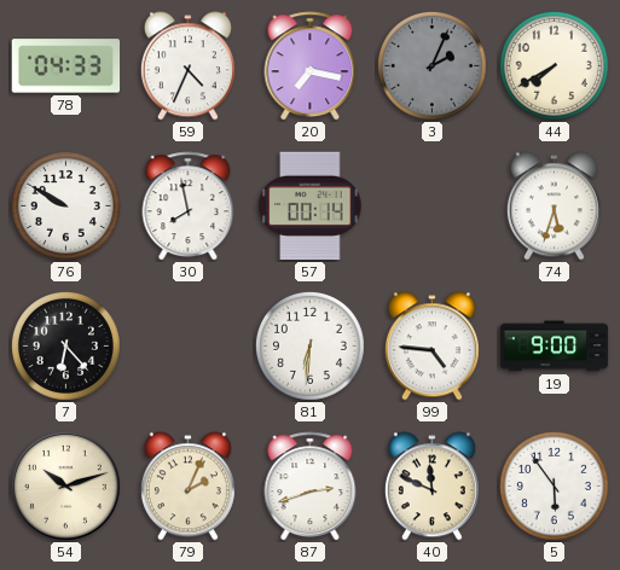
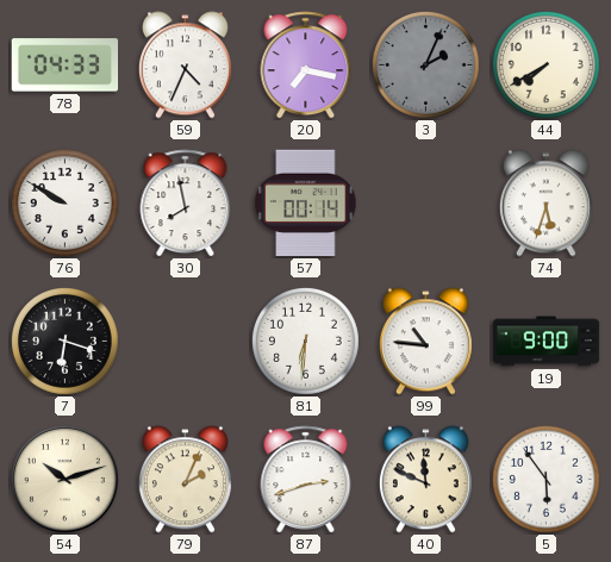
7: 6:23 -> 6:18
99: 4:46 -> 10:46
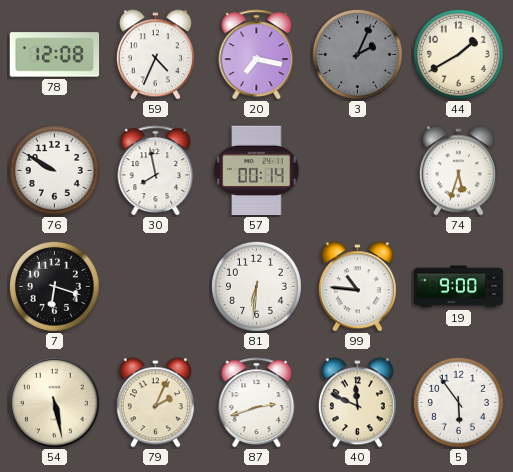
78: 04:33 -> 12:08
44: 7:40 -> 1:40
54: 10:12 -> 5:28
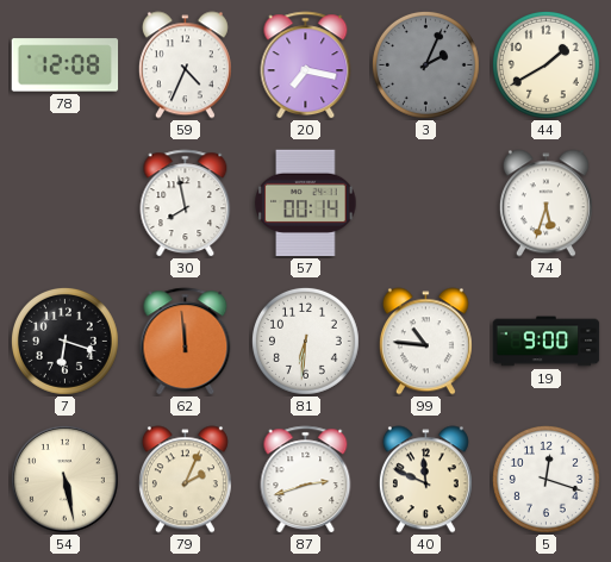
76: 9:50 -> none
62: none -> 11:59
5: 5:54 -> 12:18
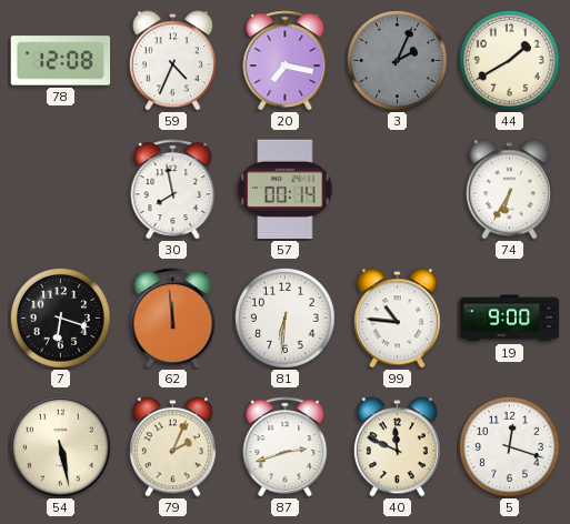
74: 5:33 -> 6:35
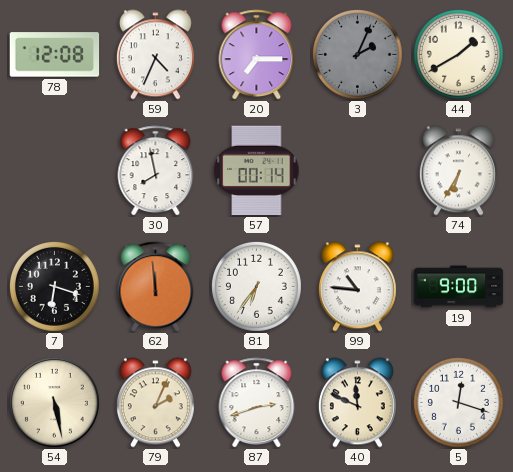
20: 7:17 -> 7:15
81: 6:31 -> 6:36
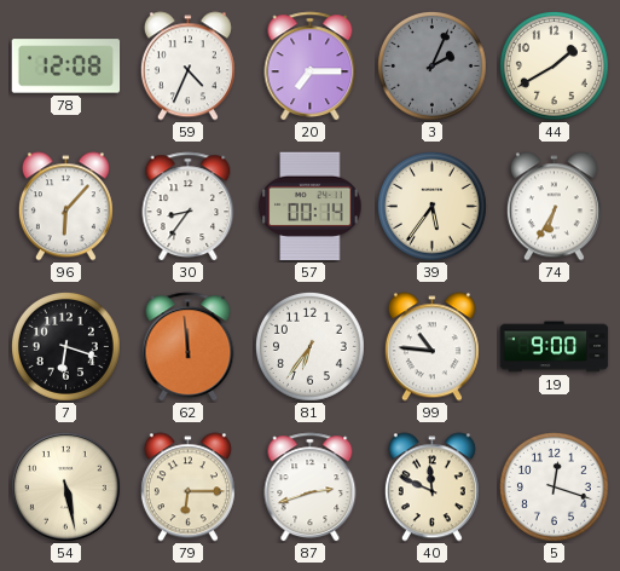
96: none -> 6:07
30: 7:58 -> 8:36
39: none -> 5:36
79: 2:04 -> 6:15
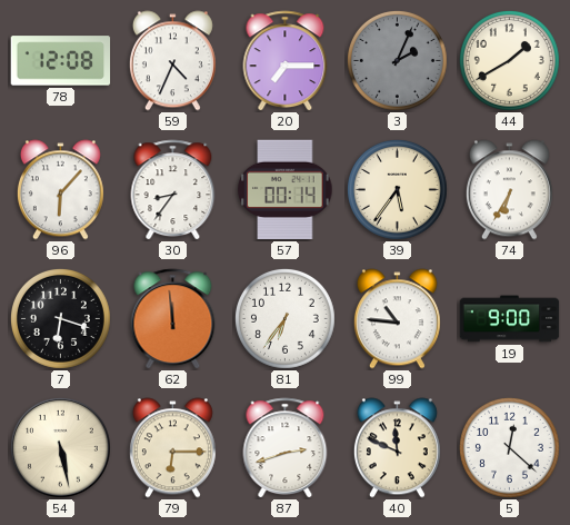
5: 12:18 -> 12:22
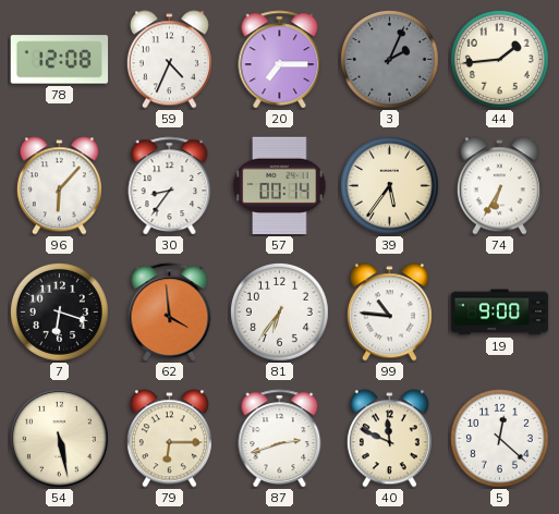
44: 1:40 -> 1:44
62: 11:59 -> 3:59
